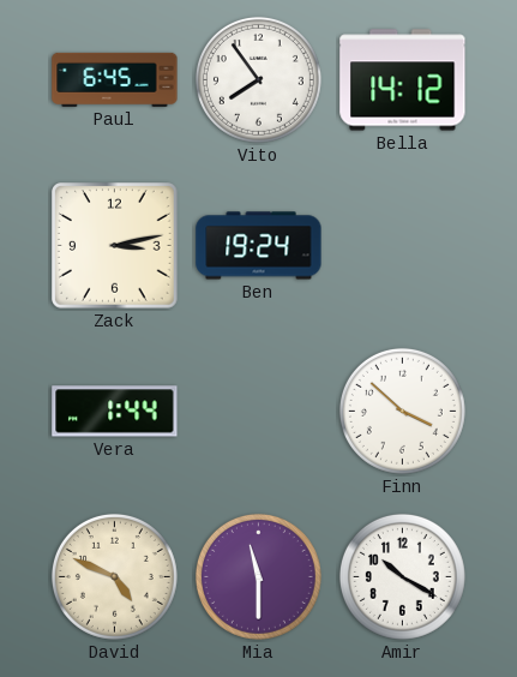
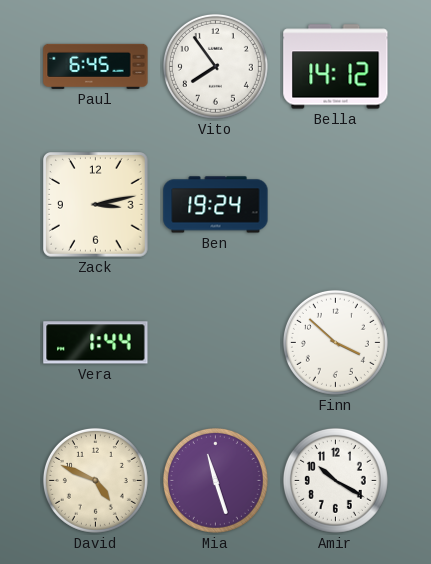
Mia: 11:30 -> 11:27
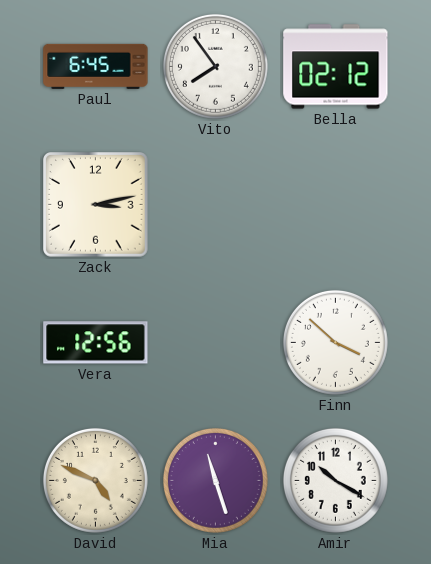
Bella: 14:12 -> 02:12
Ben: 19:24 -> none
Vera: 1:44 -> 12:56
